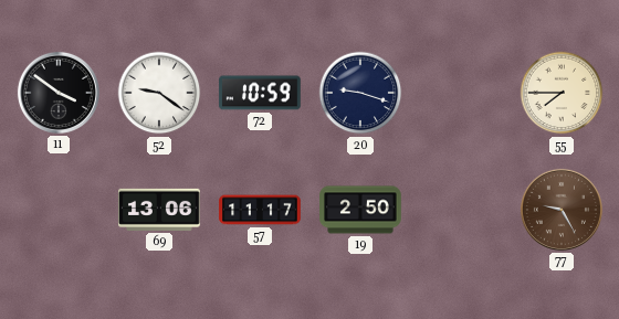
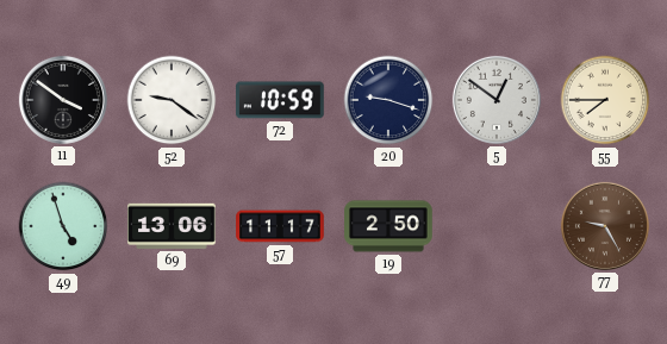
5: none -> 12:51
49: none -> 4:57
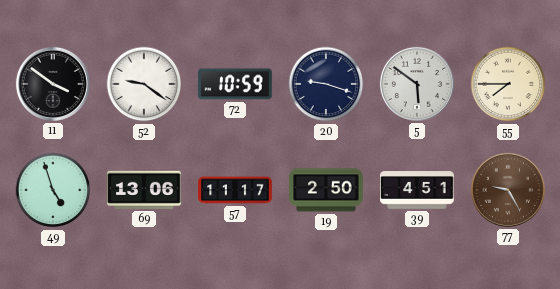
5: 12:51 -> 5:51
39: none -> 4:51
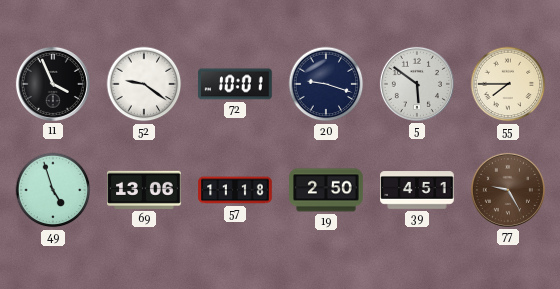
11: 3:51 -> 3:56
72: 10:59 -> 10:01
57: 11:17 -> 11:18
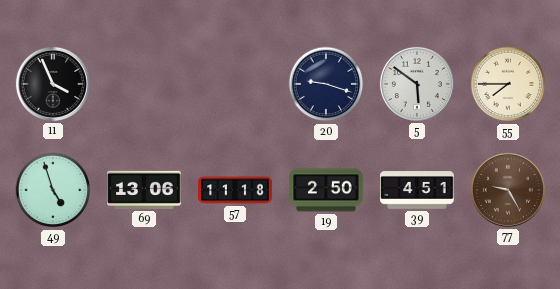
52: 9:21 -> none
72: 10:01 -> none
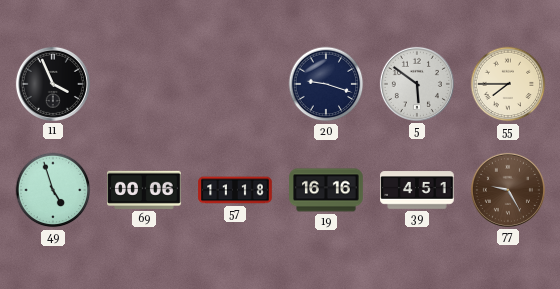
69: 13:06 -> 00:06
19: 2:50 -> 16:16
